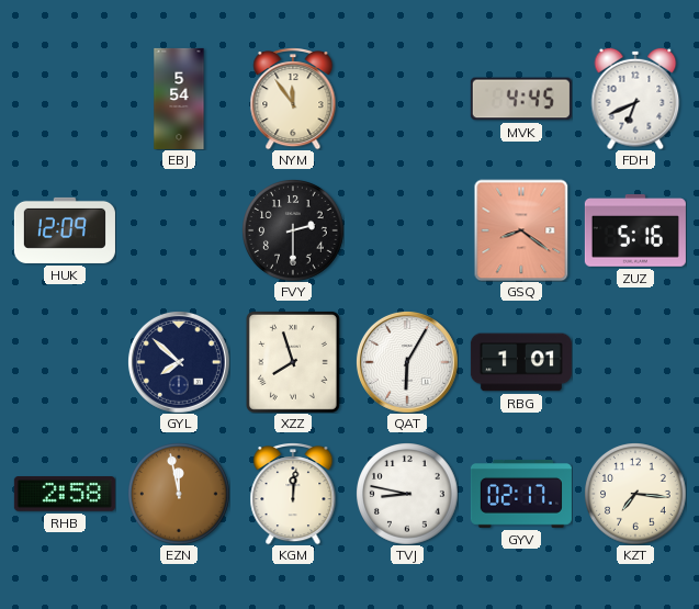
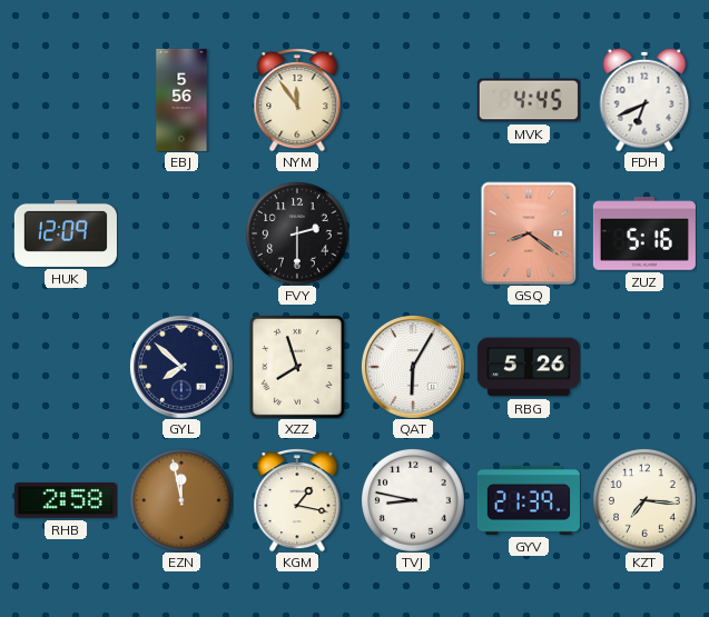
EBJ: 5:54 -> 5:56
RBG: 1:01 -> 5:26
KGM: 12:01 -> 1:17
GYV: 02:17 -> 21:39
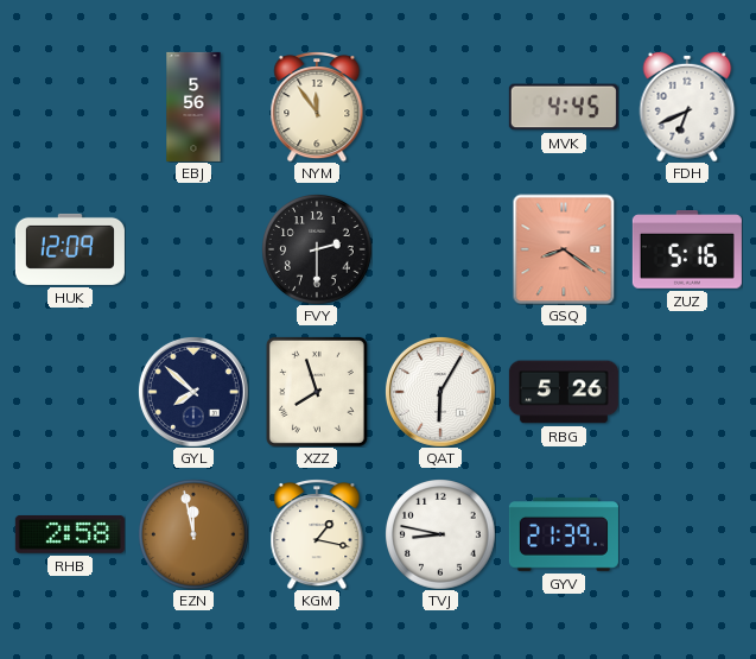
KZT: 7:16 -> none
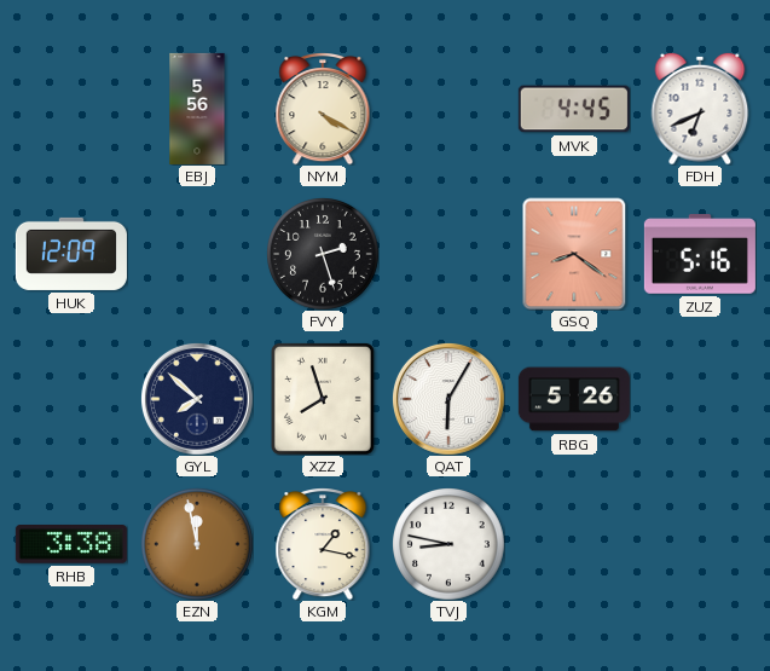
NYM: 11:54 -> 4:20
FVY: 2:30 -> 2:27
RHB: 2:58 -> 3:38
GYV: 21:39 -> none
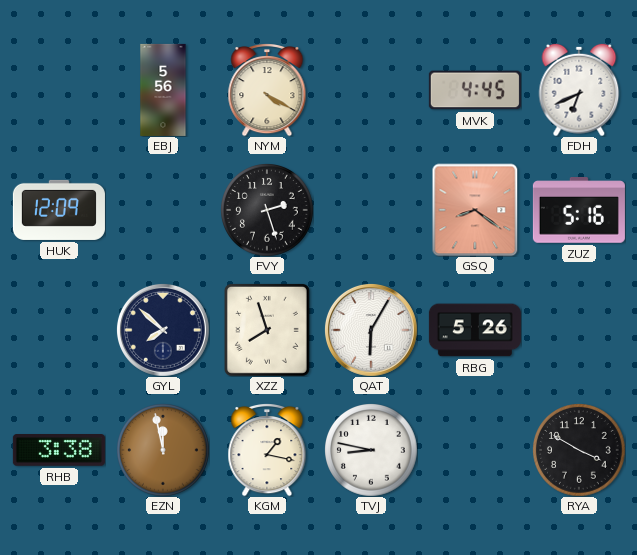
RYA: none -> 3:50
